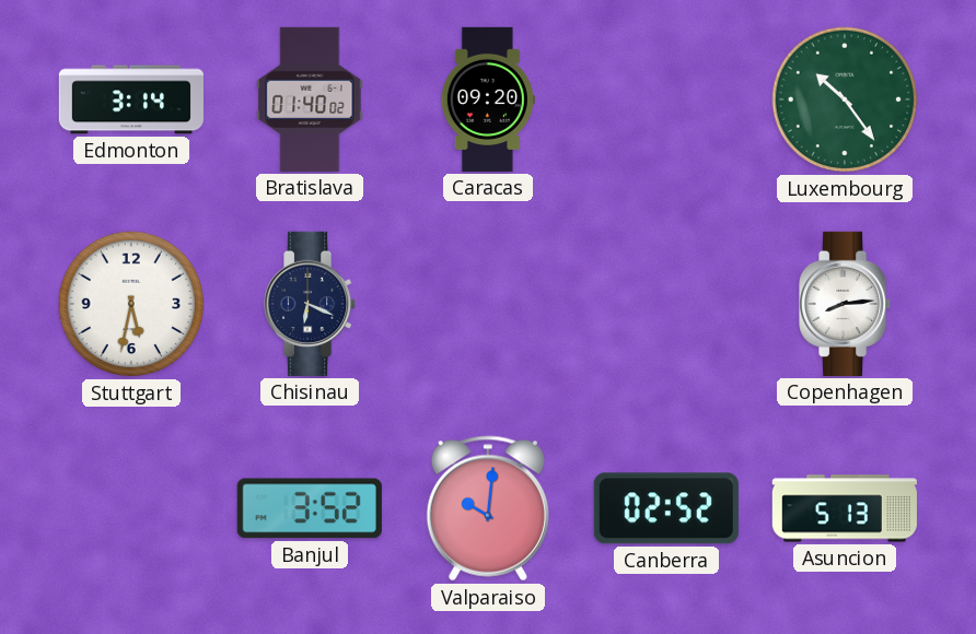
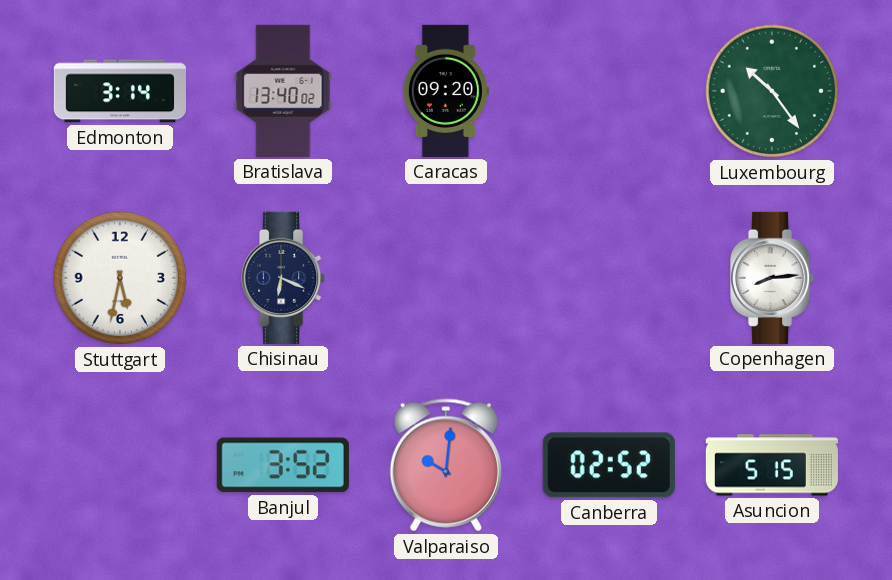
Bratislava: 01:40 -> 13:40
Asuncion: 5:13 -> 5:15
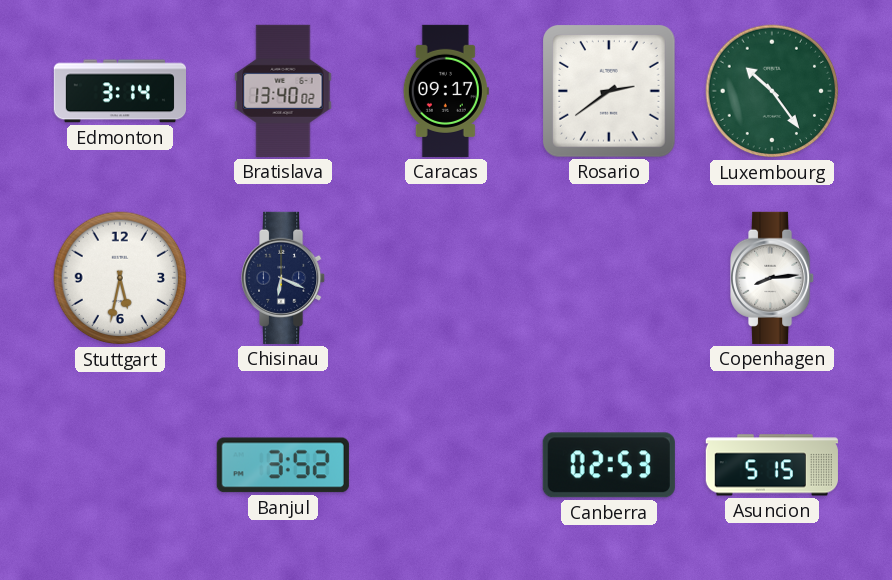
Caracas: 09:20 -> 09:17
Rosario: none -> 2:39
Valparaiso: 10:01 -> none
Canberra: 02:52 -> 02:53
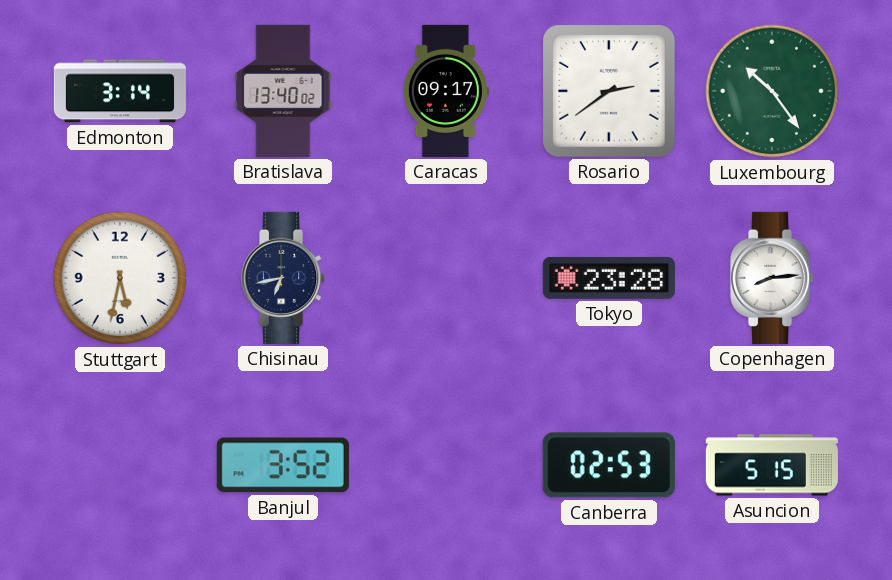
Chisinau: 6:19 -> 6:43
Tokyo: none -> 23:28
